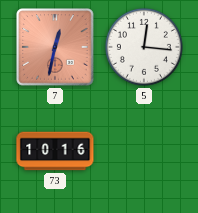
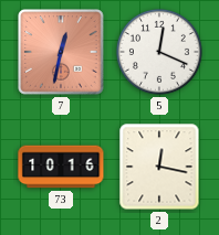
5: 12:16 -> 12:19
2: none -> 12:17
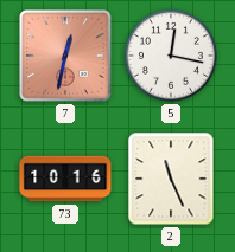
5: 12:19 -> 12:17
2: 12:17 -> 11:26
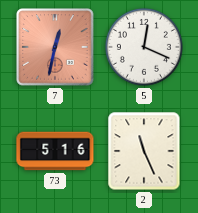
5: 12:17 -> 12:19
73: 10:16 -> 5:16
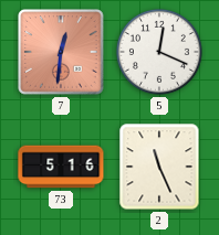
7: 12:32 -> 12:31
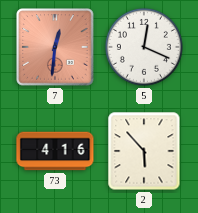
73: 5:16 -> 4:16
2: 11:26 -> 5:53
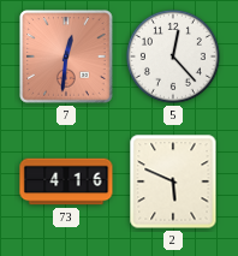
5: 12:19 -> 12:23
2: 5:53 -> 5:49
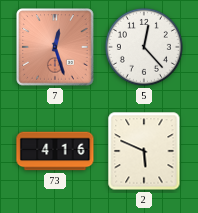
7: 12:31 -> 12:27
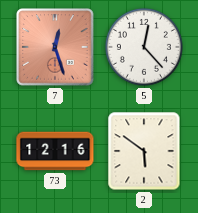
73: 4:16 -> 12:16
2: 5:49 -> 5:51
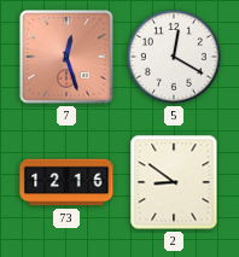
5: 12:23 -> 12:20
2: 5:51 -> 8:51
